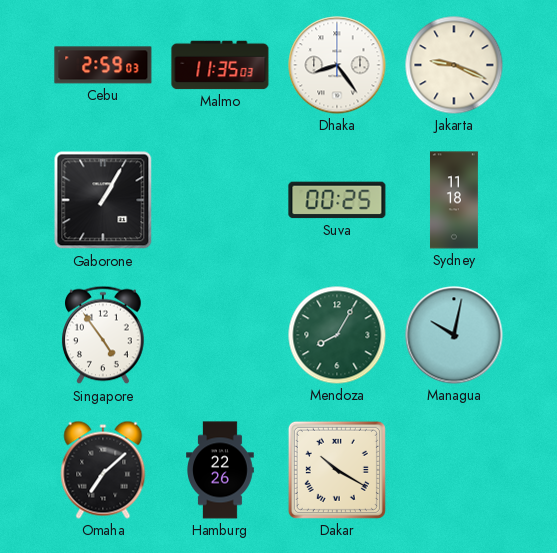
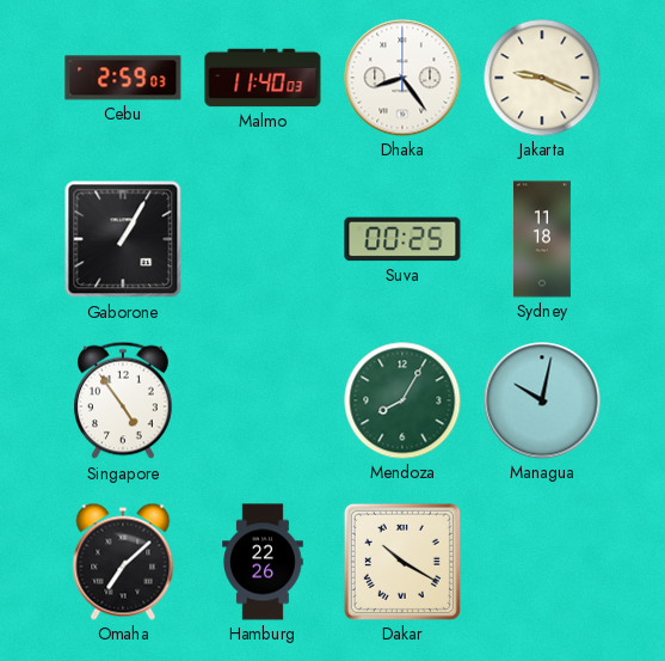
Malmo: 11:35 -> 11:40
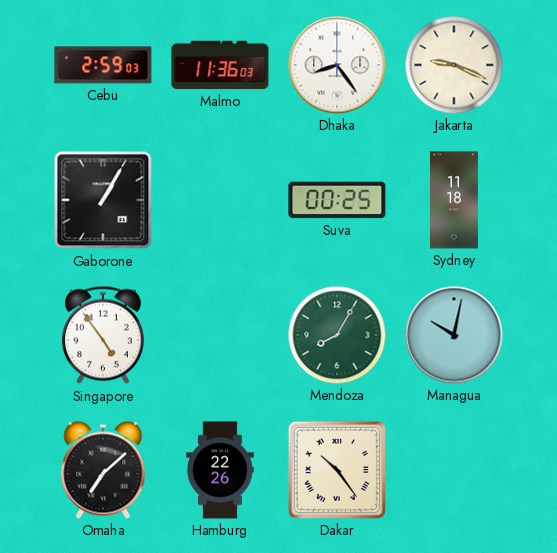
Malmo: 11:40 -> 11:36
Dakar: 10:20 -> 10:24
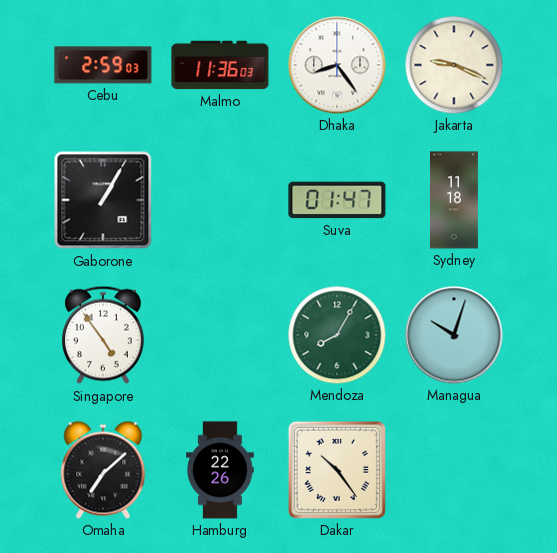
Suva: 00:25 -> 01:47
Managua: 10:02 -> 10:03
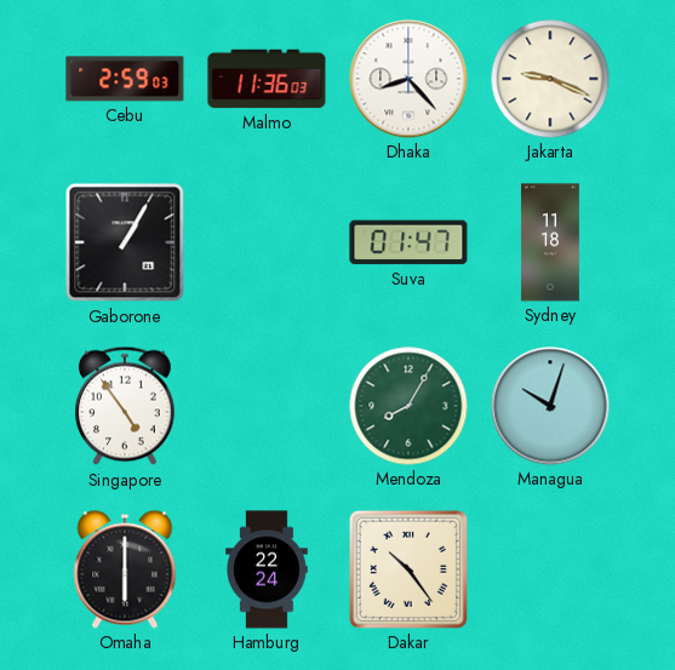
Dhaka: 8:24 -> 8:23
Omaha: 7:08 -> 6:00
Hamburg: 22:26 -> 22:24
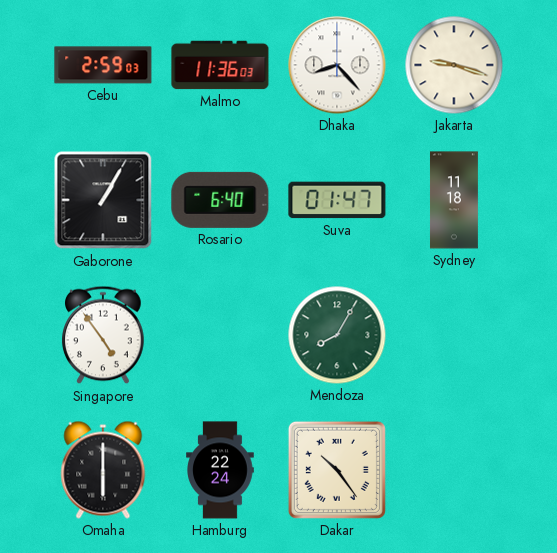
Jakarta: 9:19 -> 9:18
Rosario: none -> 6:40
Managua: 10:03 -> none
